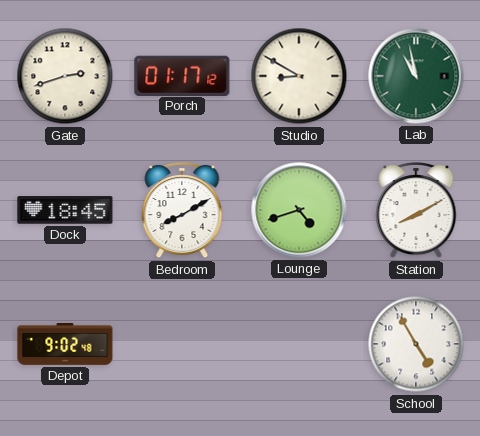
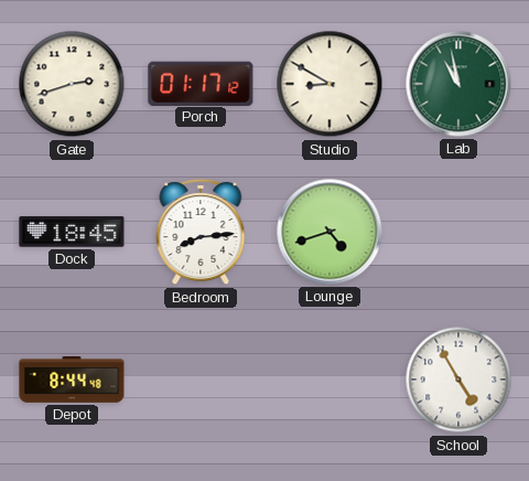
Bedroom: 8:10 -> 8:14
Station: 8:10 -> none
Depot: 9:02 -> 8:44
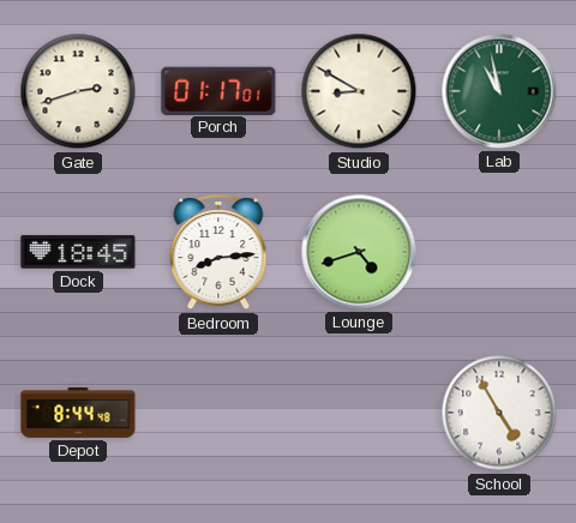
Porch: 01:17:12 -> 01:17:01
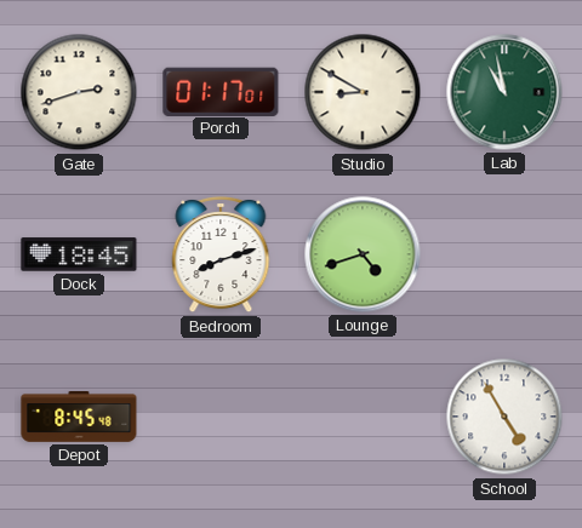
Bedroom: 8:14 -> 8:12
Depot: 8:44 -> 8:45
